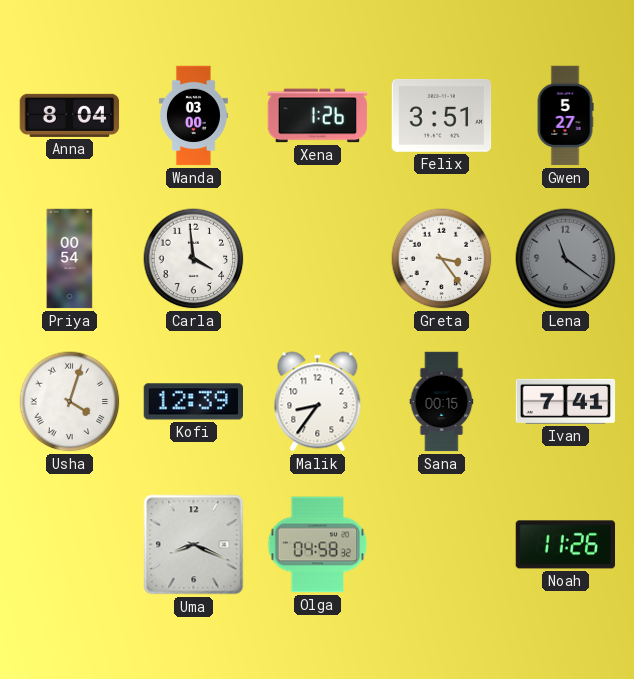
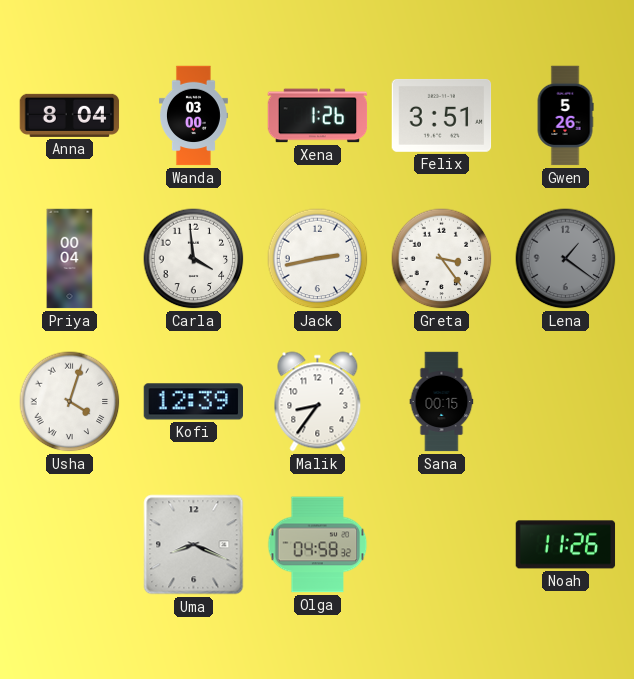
Gwen: 5:27 -> 5:26
Priya: 00:54 -> 00:04
Jack: none -> 2:43
Lena: 11:21 -> 1:21
Ivan: 7:41 -> none
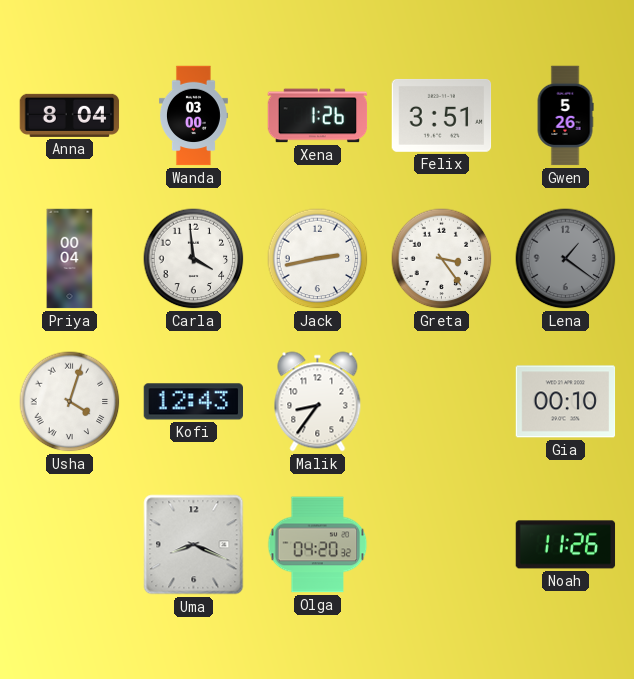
Kofi: 12:39 -> 12:43
Sana: 00:15 -> none
Gia: none -> 00:10
Olga: 04:58 -> 04:20
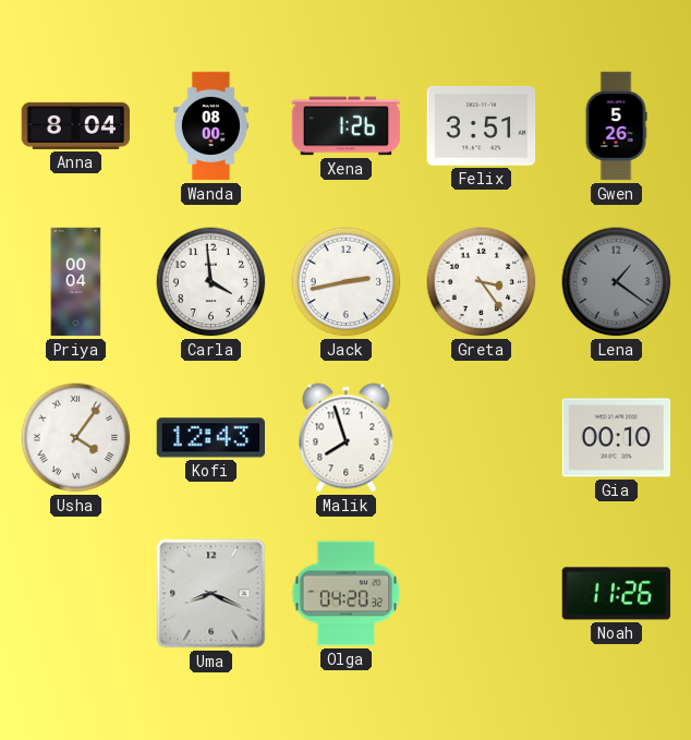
Wanda: 03:00 -> 08:00
Usha: 4:03 -> 4:06
Malik: 8:36 -> 7:57
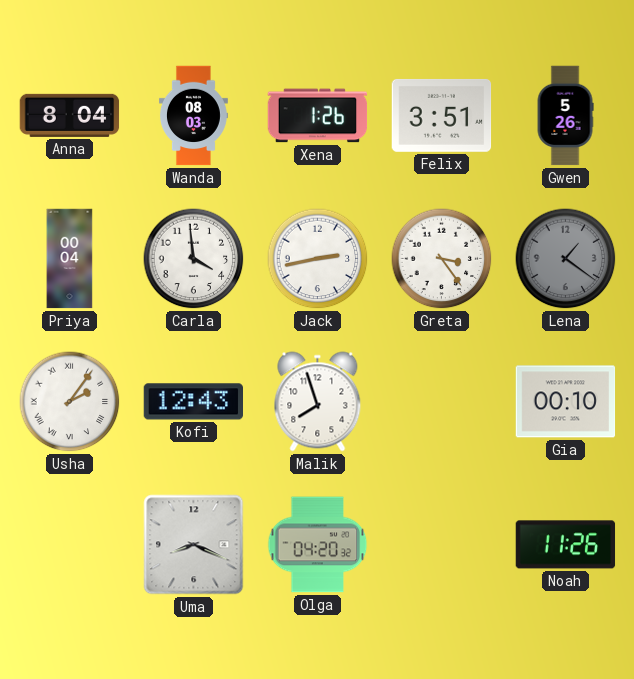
Wanda: 08:00 -> 08:03
Usha: 4:06 -> 2:06
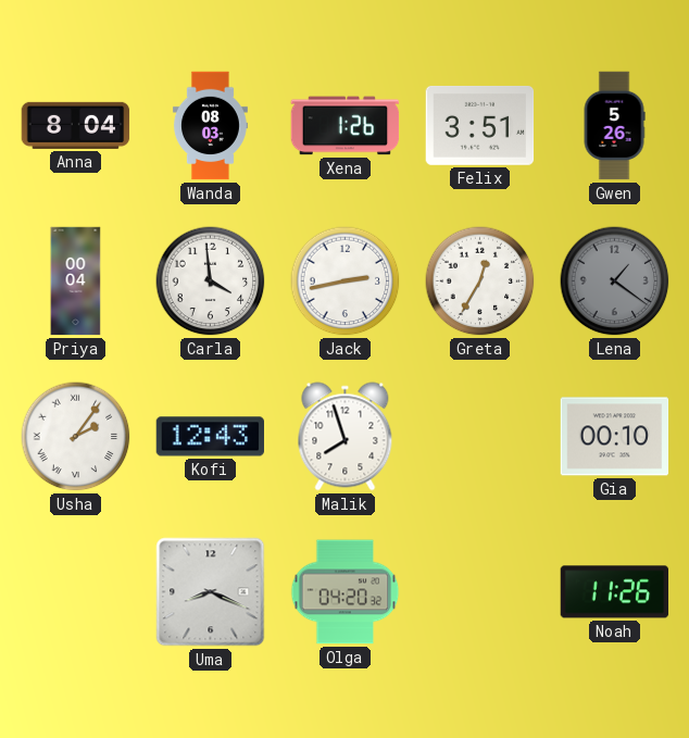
Greta: 3:24 -> 12:35
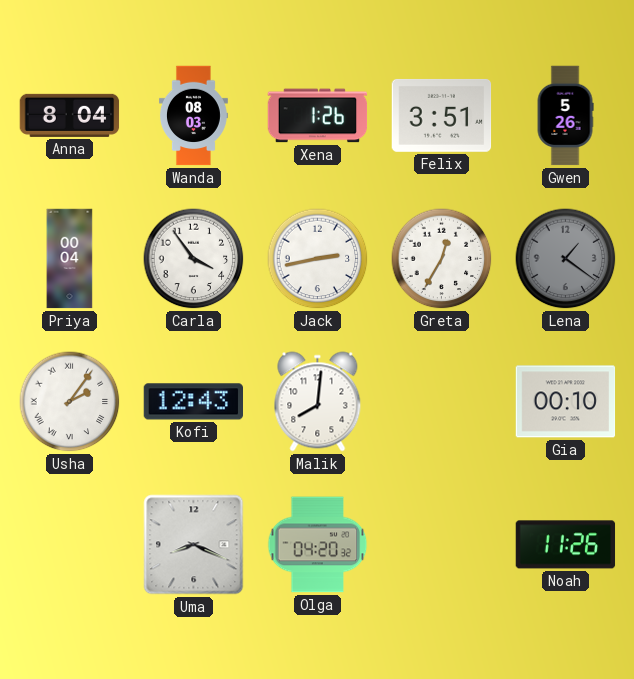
Carla: 3:59 -> 3:54
Malik: 7:57 -> 8:01
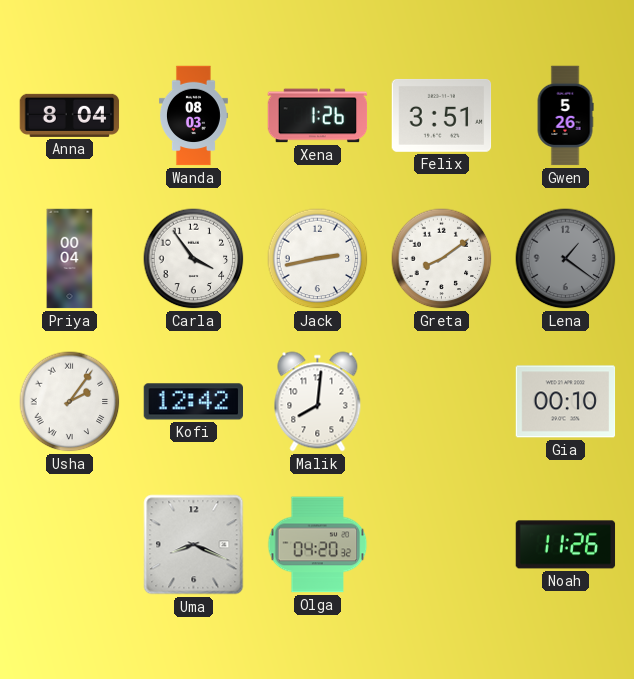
Greta: 12:35 -> 8:09
Kofi: 12:43 -> 12:42
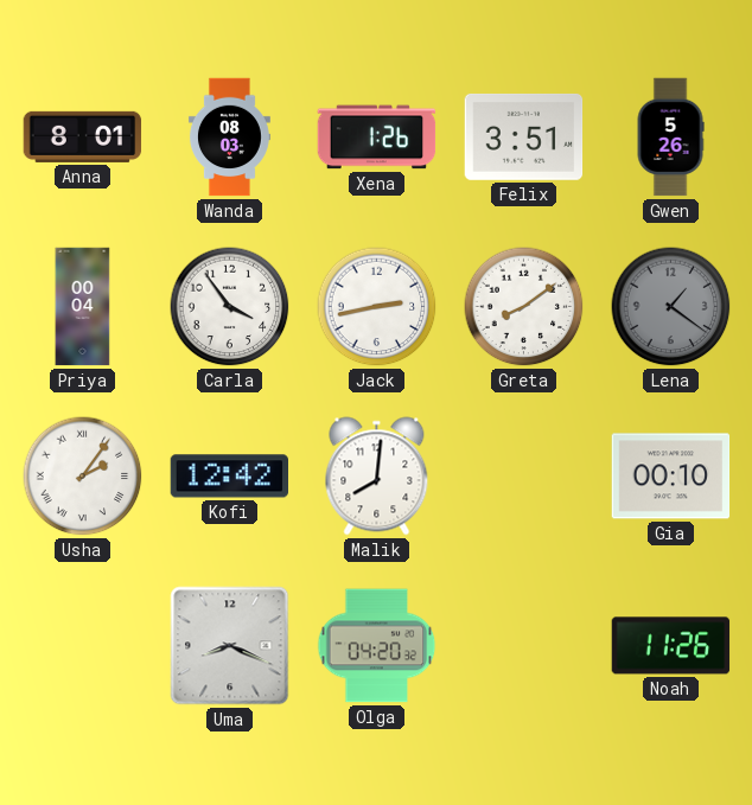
Anna: 8:04 -> 8:01
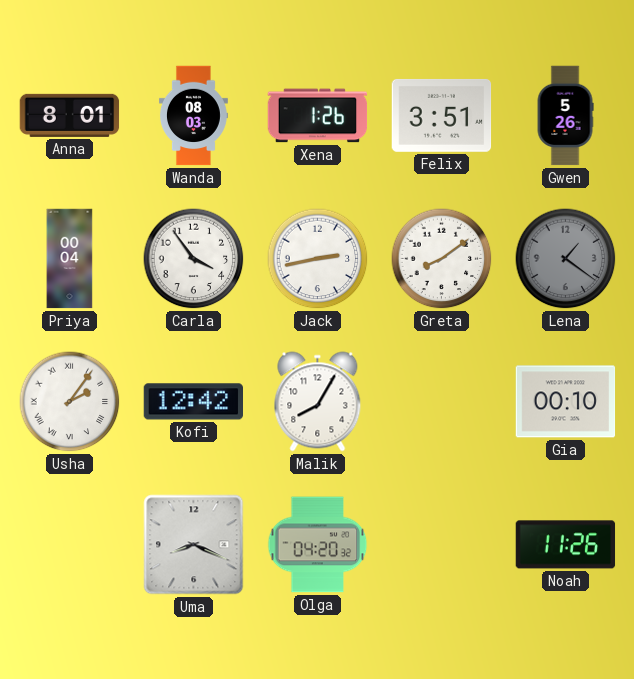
Malik: 8:01 -> 8:05
